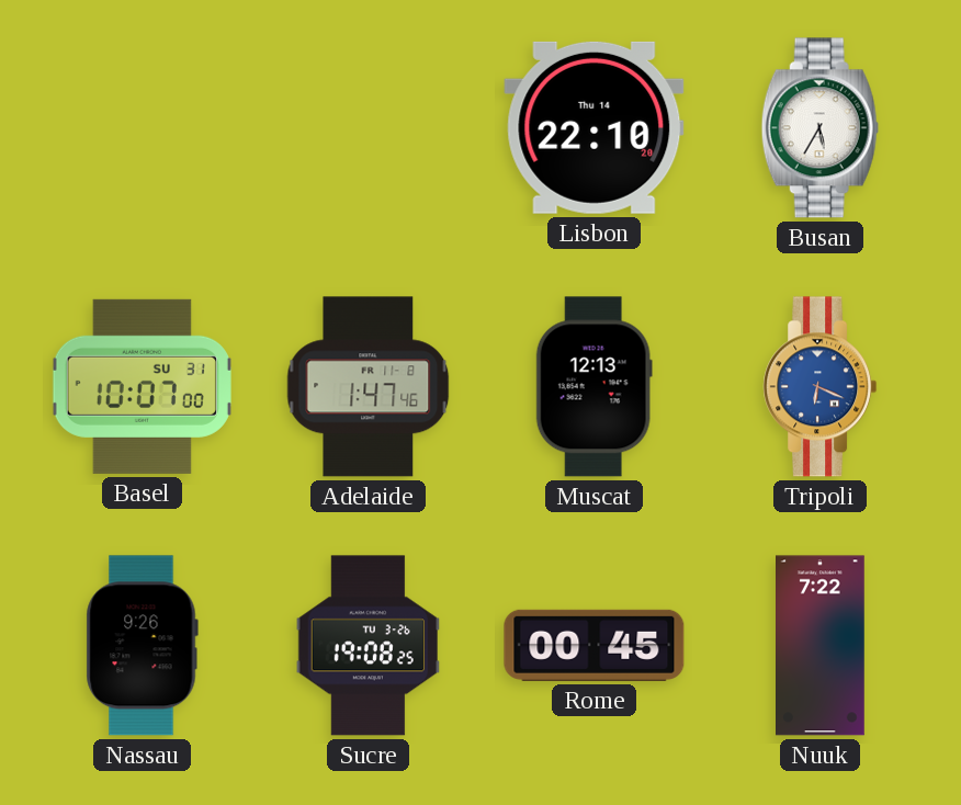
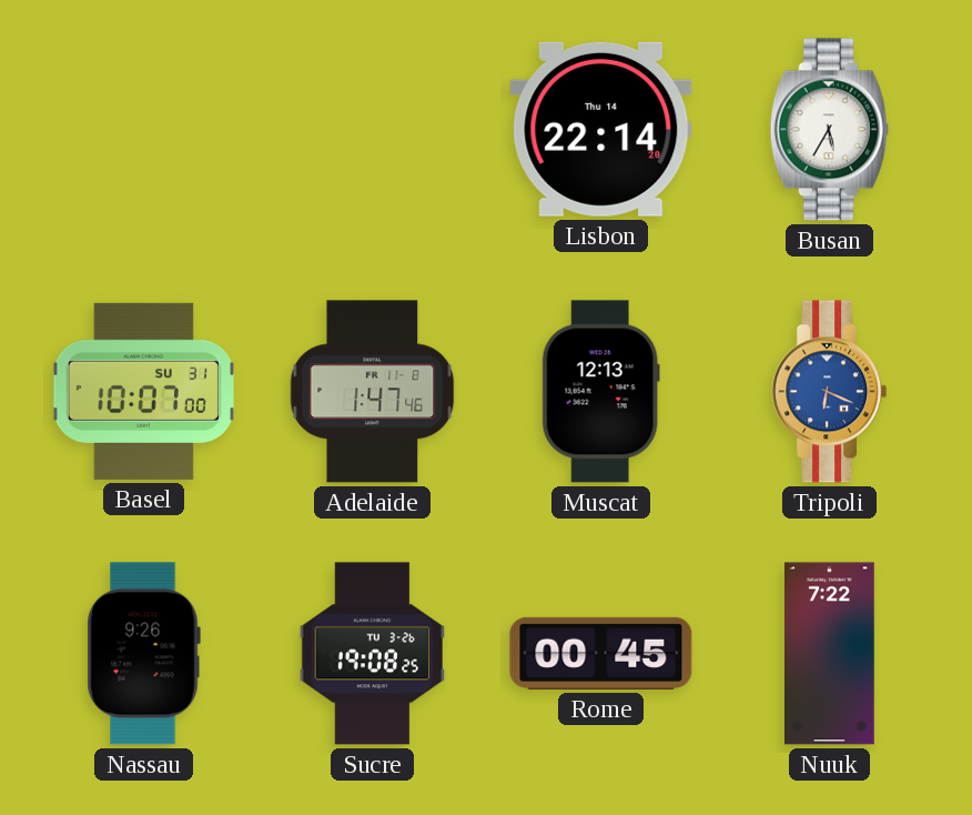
Lisbon: 22:10 -> 22:14
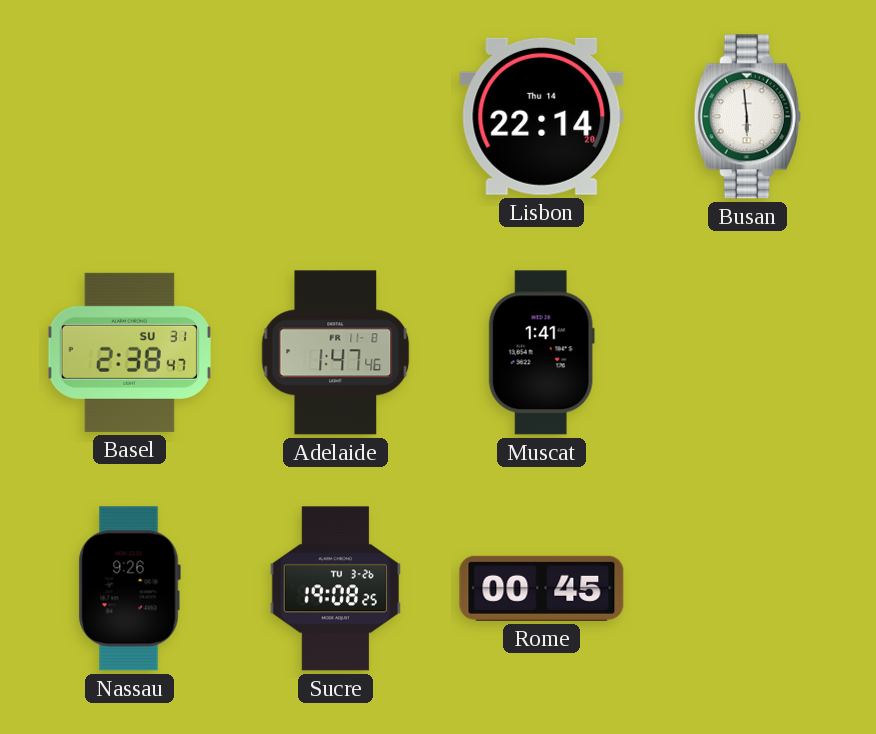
Busan: 5:35 -> 5:59
Basel: 10:07 -> 2:38
Muscat: 12:13 -> 1:41
Tripoli: 6:19 -> none
Nuuk: 7:22 -> none
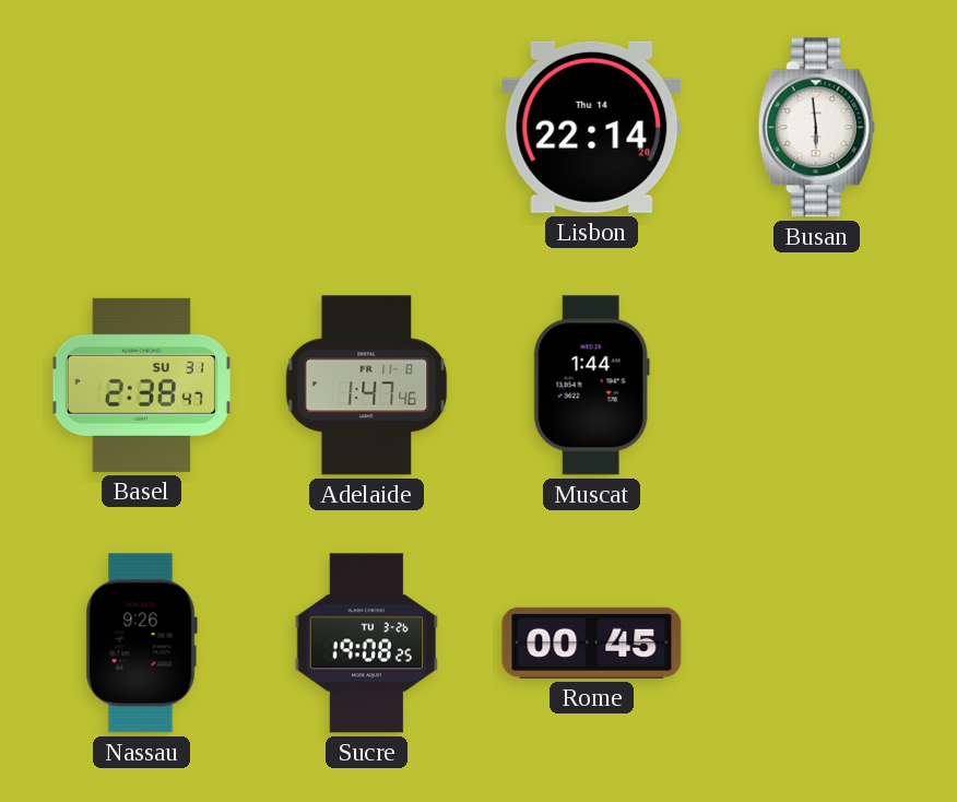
Muscat: 1:41 -> 1:44
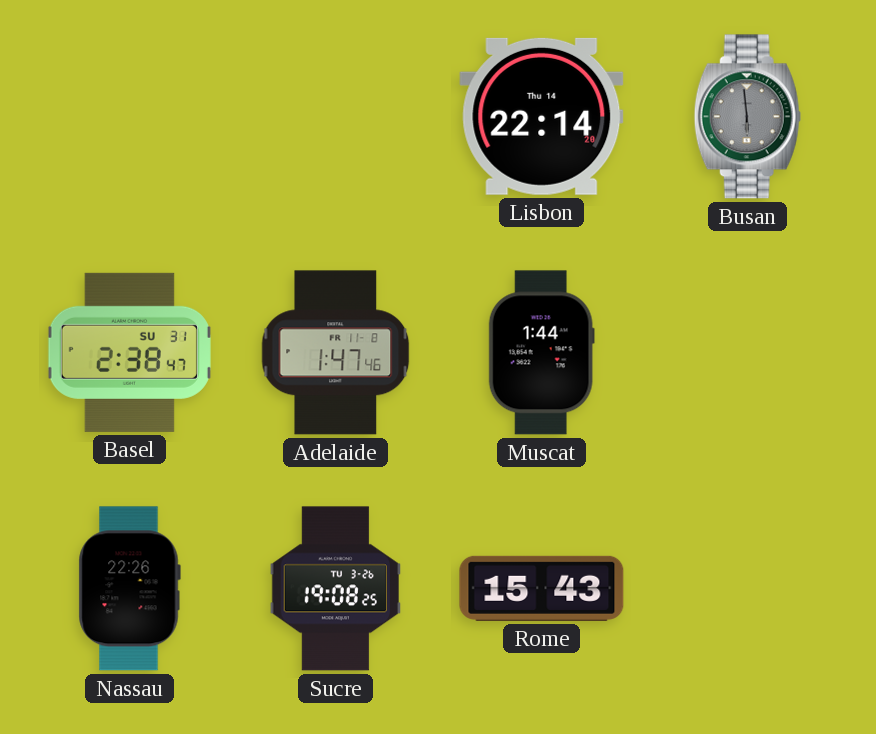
Busan dial: white -> grey
Nassau: 9:26 -> 22:26
Rome: 00:45 -> 15:43
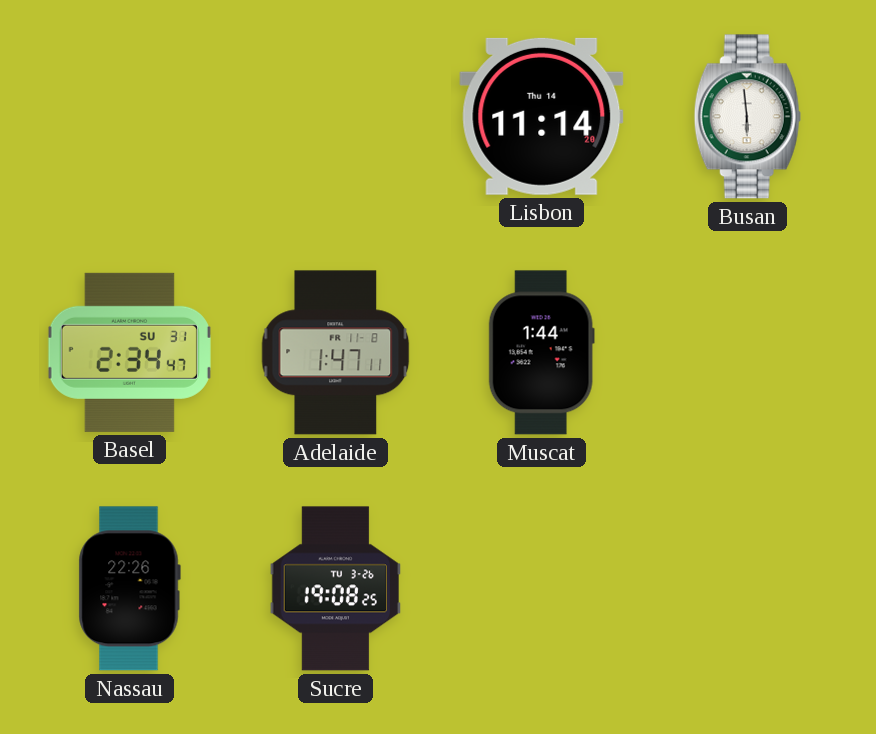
Lisbon: 22:14 -> 11:14
Busan dial: grey -> white
Basel: 2:38 -> 2:34
Adelaide: 1:47:46 -> 1:47:11
Rome: 15:43 -> none
